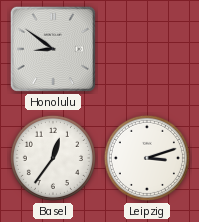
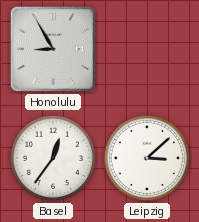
Honolulu: 8:51 -> 8:55
Leipzig: 3:12 -> 3:08
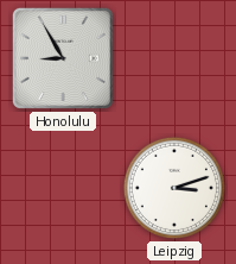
Basel: 12:36 -> none
Leipzig: 3:08 -> 3:12
